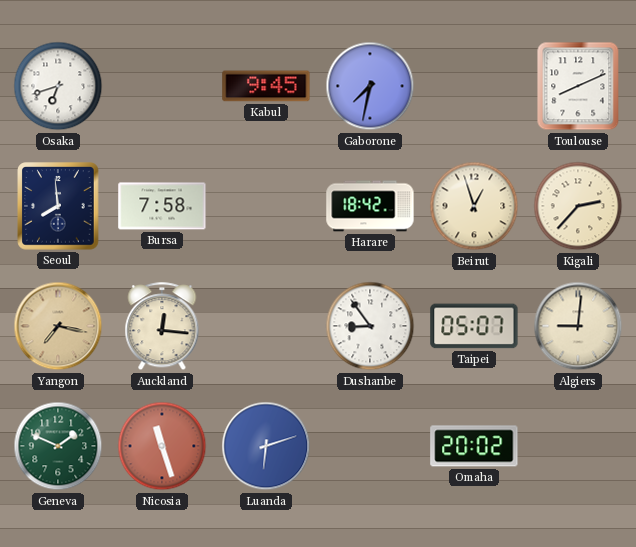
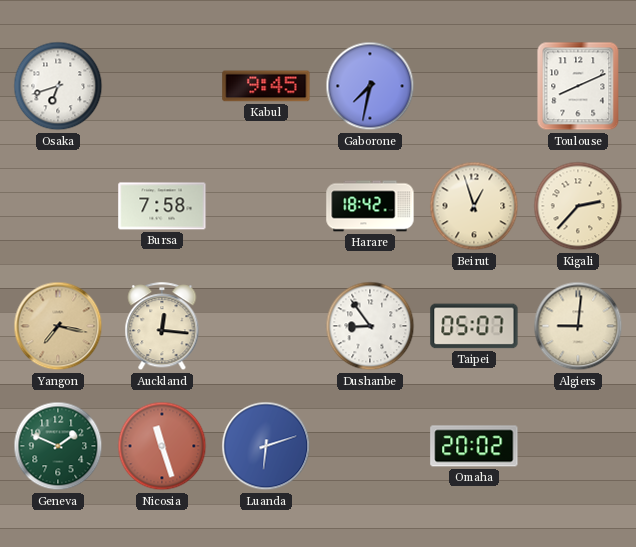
Seoul: 7:59 -> none
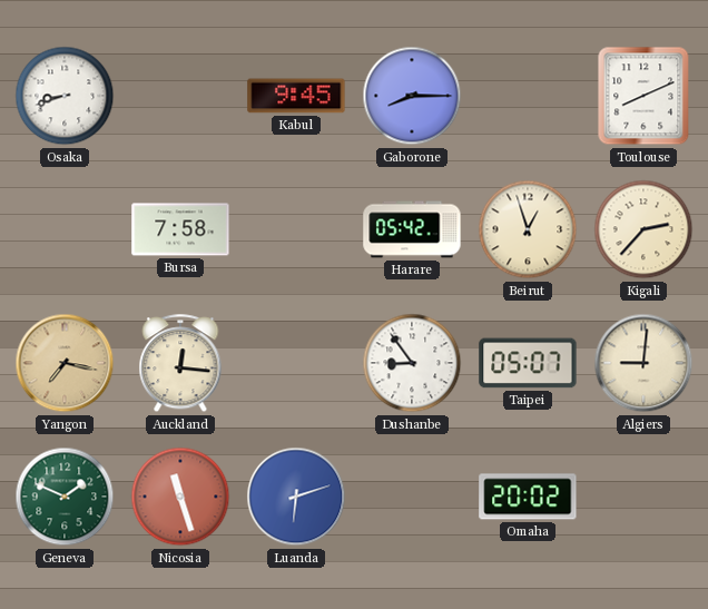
Osaka: 6:42 -> 8:42
Gaborone: 7:32 -> 8:15
Harare: 18:42 -> 05:42
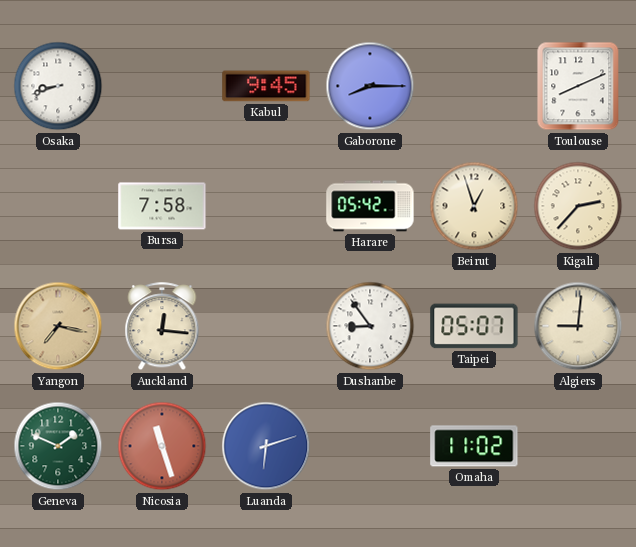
Omaha: 20:02 -> 11:02
